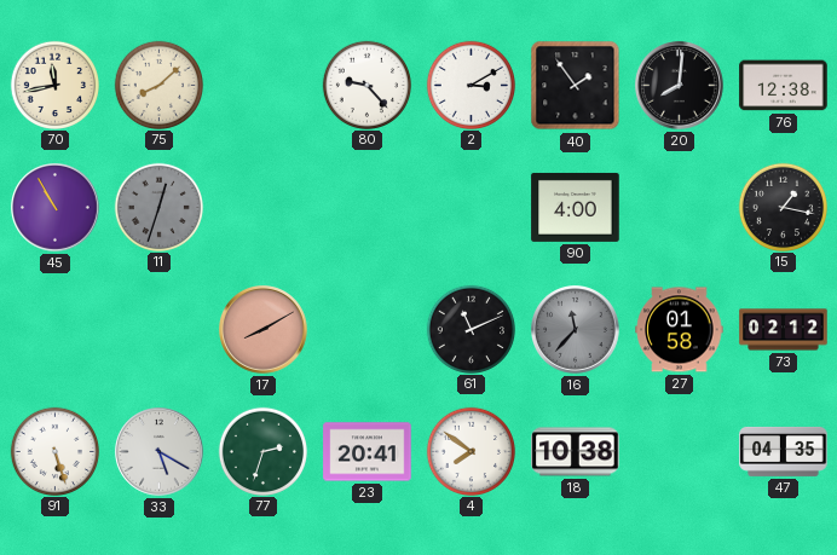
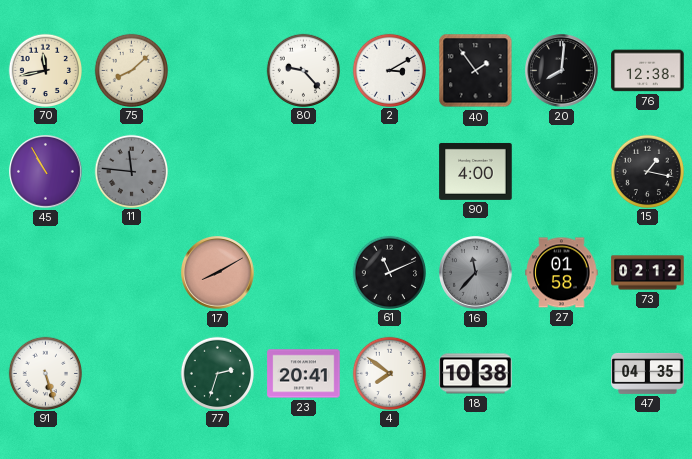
11: 12:33 -> 11:46
33: 5:20 -> none
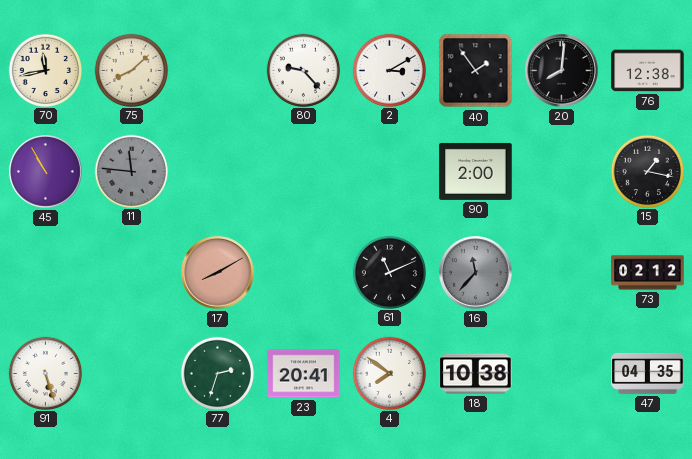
90: 4:00 -> 2:00
27: 01:58 -> none
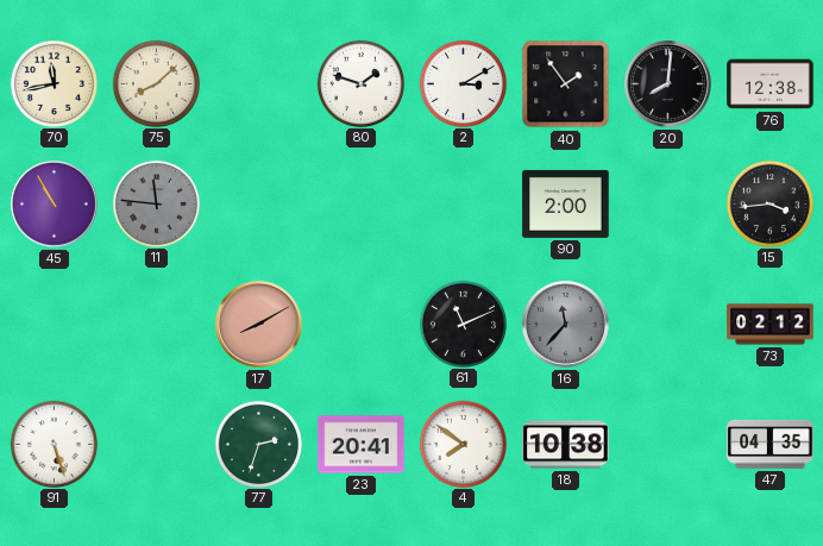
80: 9:23 -> 1:48
15: 1:17 -> 3:44
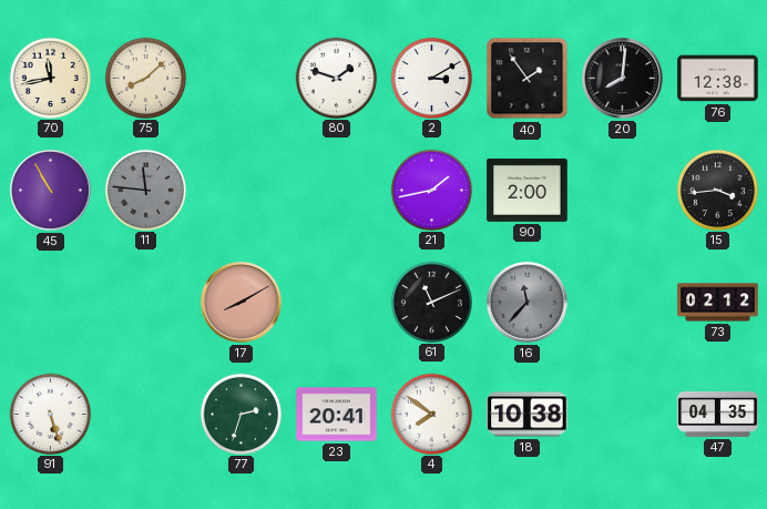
21: none -> 1:43
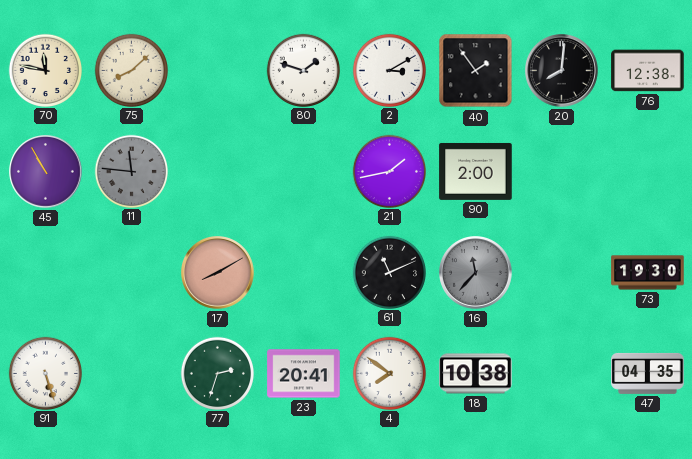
70: 11:43 -> 11:47
15: 3:44 -> none
73: 02:12 -> 19:30
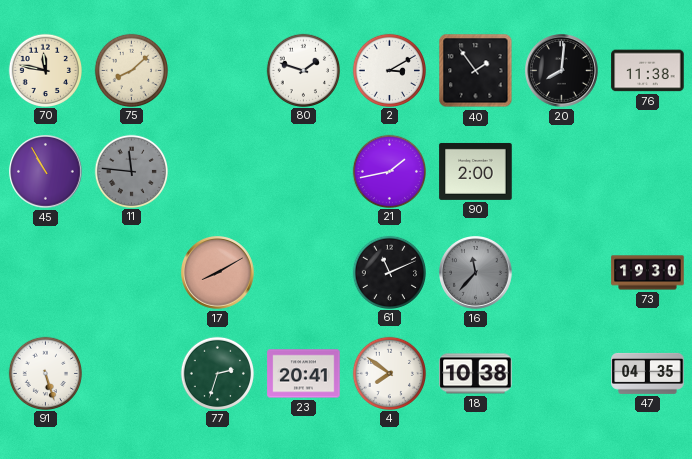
76: 12:38 -> 11:38
